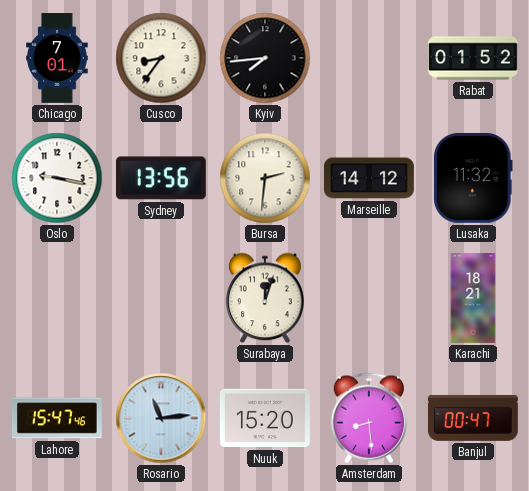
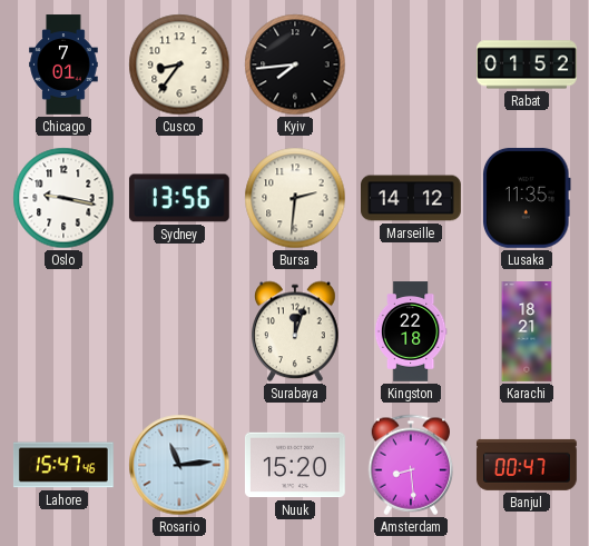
Lusaka: 11:32 -> 11:35
Kingston: none -> 22:18
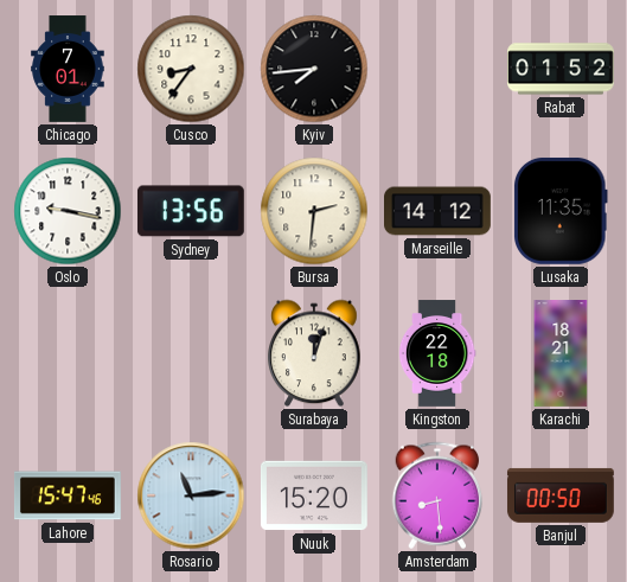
Banjul: 00:47 -> 00:50
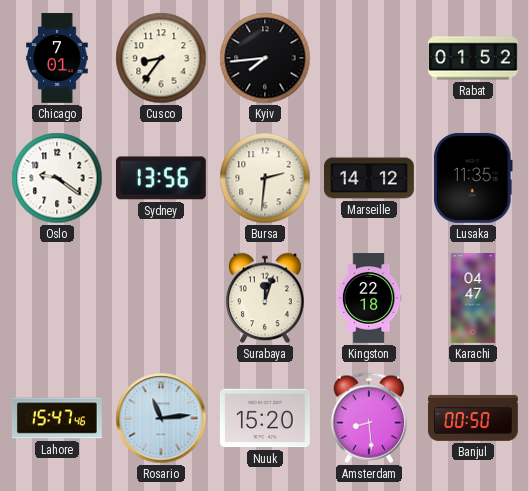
Oslo: 9:17 -> 9:21
Karachi: 18:21 -> 04:47
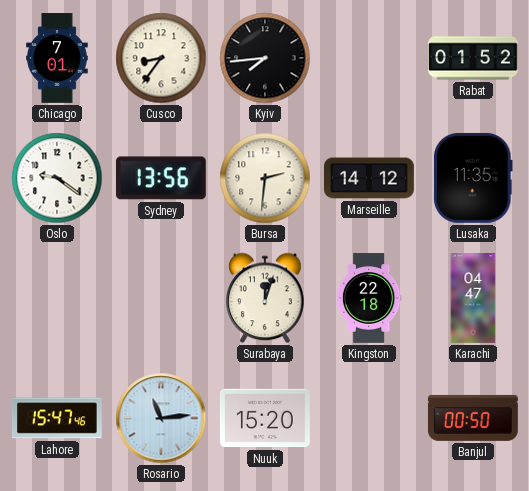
Amsterdam: 8:29 -> none
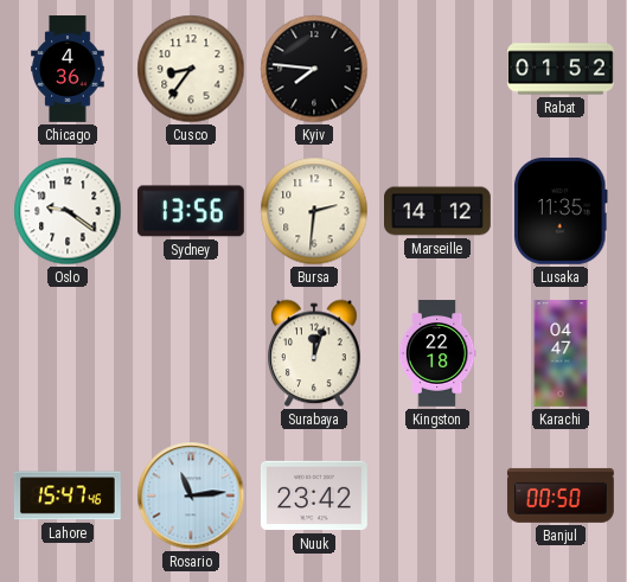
Chicago: 7:01 -> 4:36
Kyiv: 7:44 -> 7:46
Nuuk: 15:20 -> 23:42
